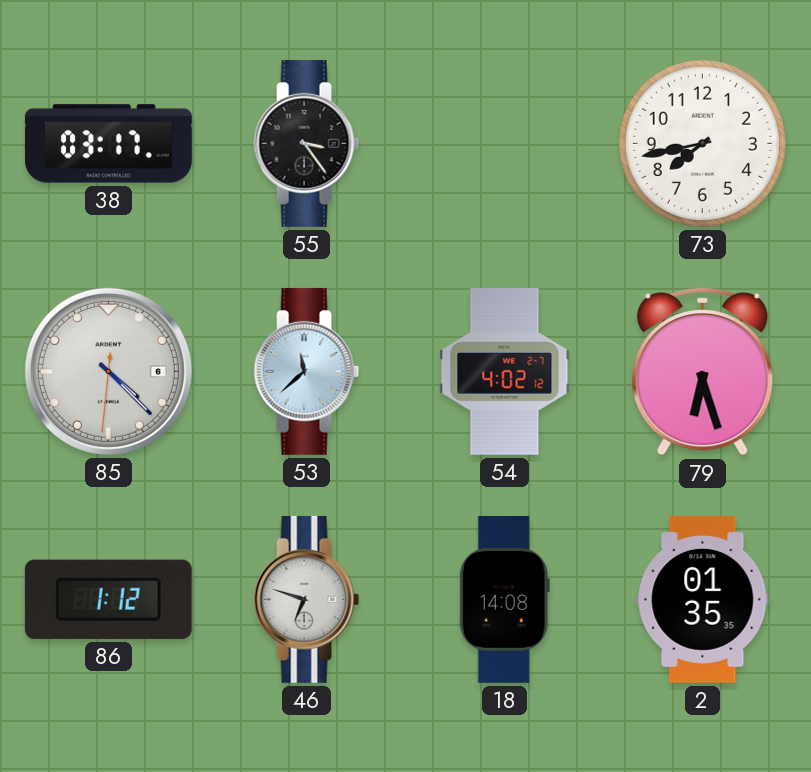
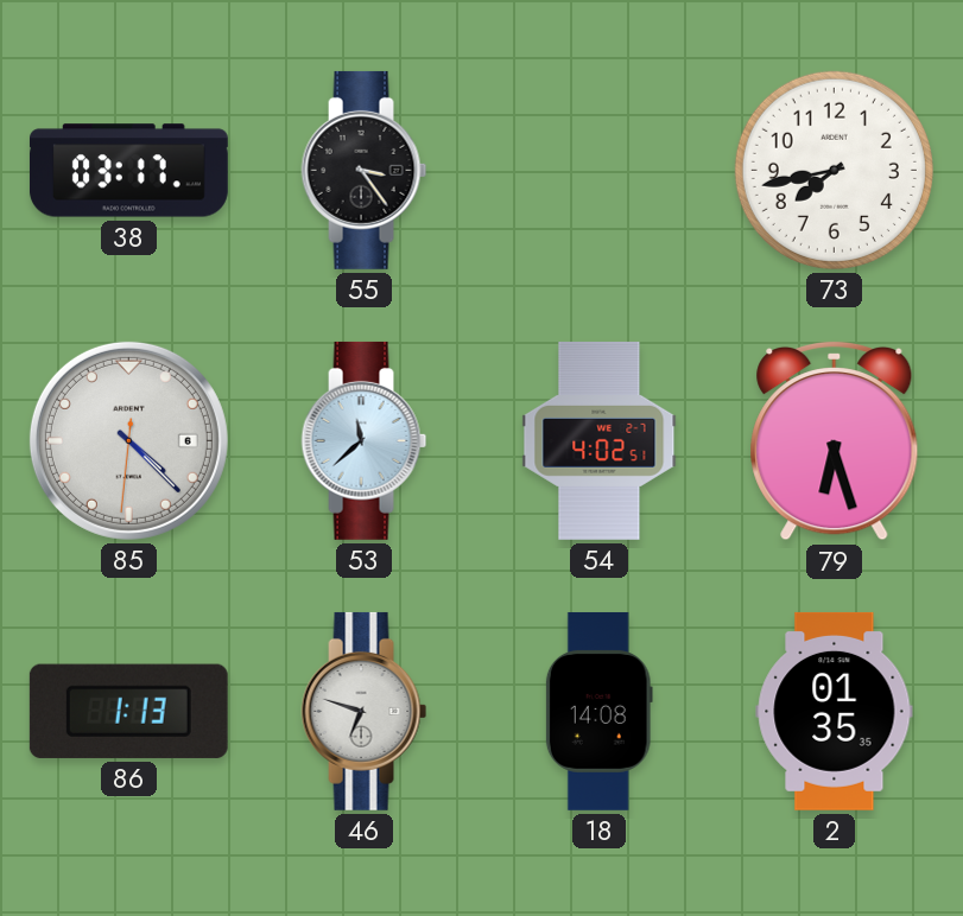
54: 4:02:12 -> 4:02:51
86: 1:12 -> 1:13
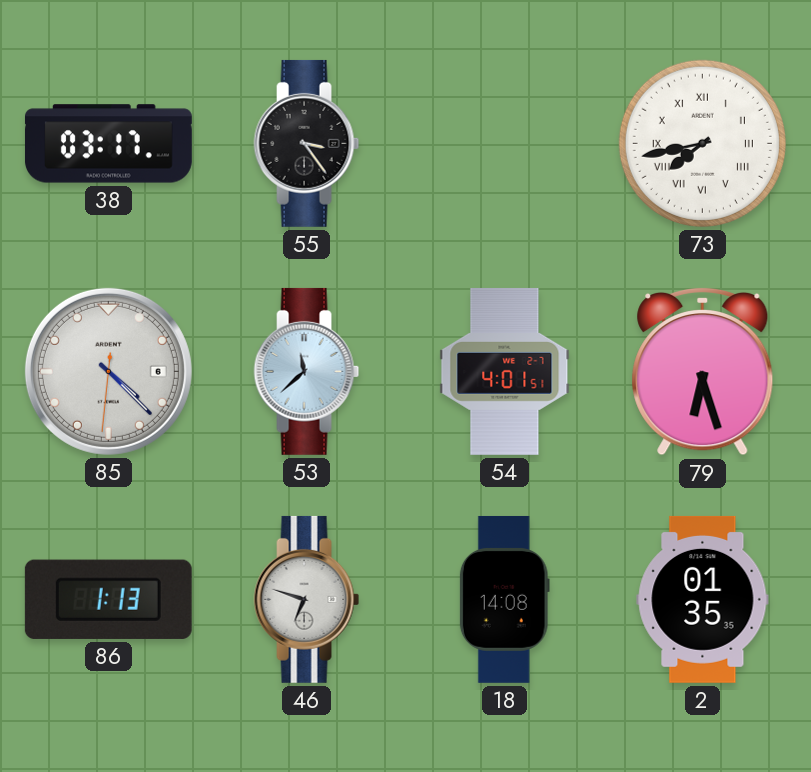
73 numerals: Arabic -> Roman
54: 4:02 -> 4:01
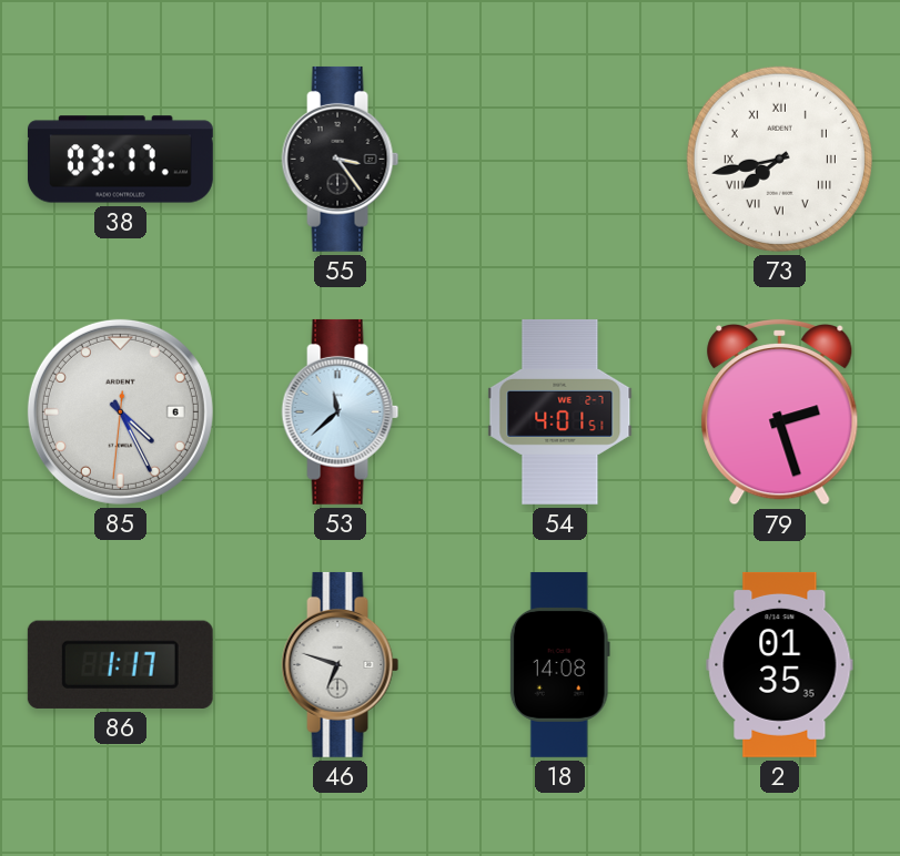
85: 4:22 -> 4:25
79: 6:27 -> 2:27
86: 1:13 -> 1:17
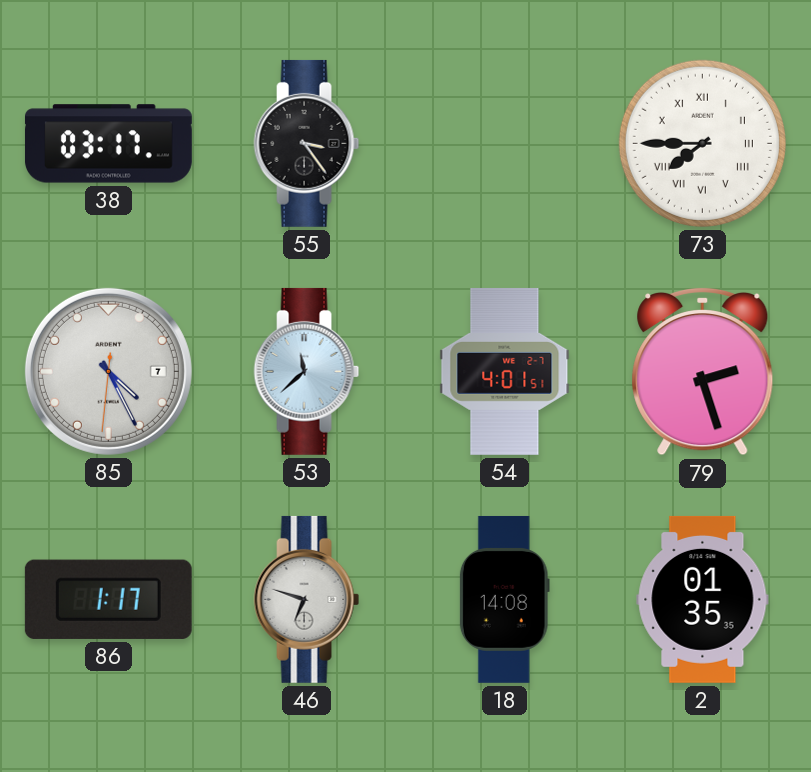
73: 7:43 -> 7:45
85 date: 6 -> 7
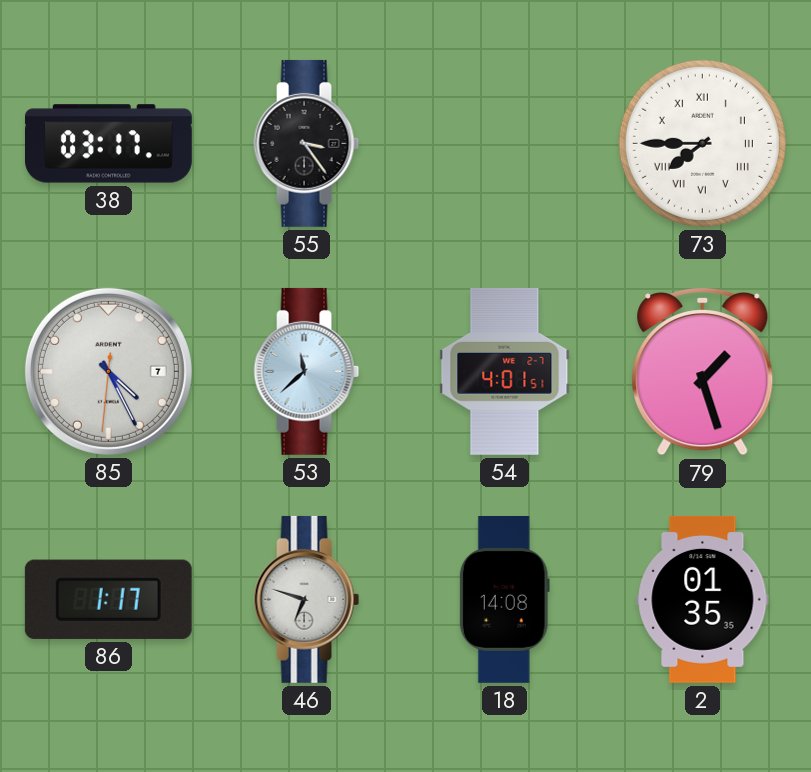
79: 2:27 -> 1:27
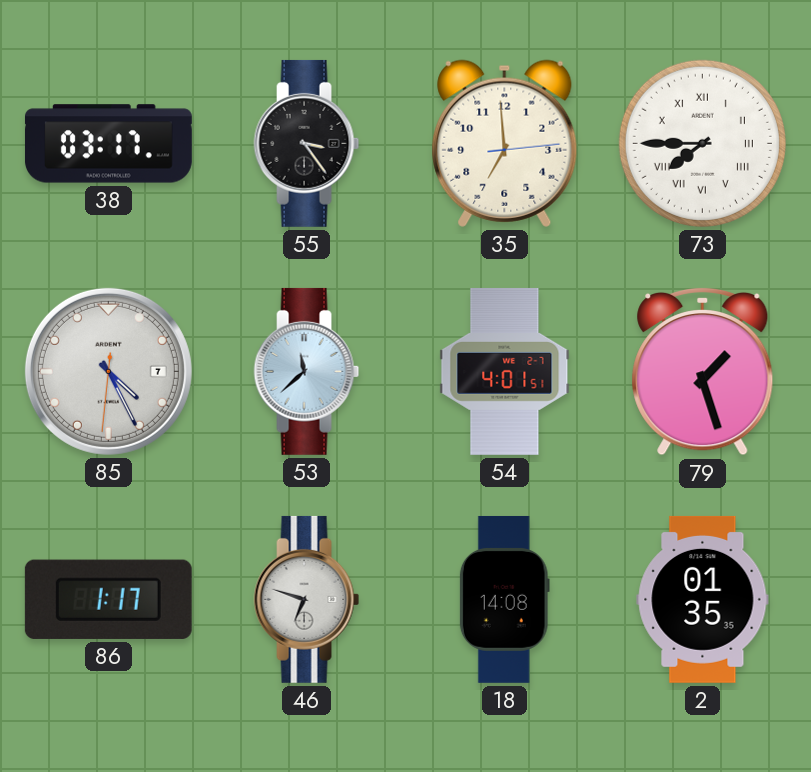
35: none -> 6:59
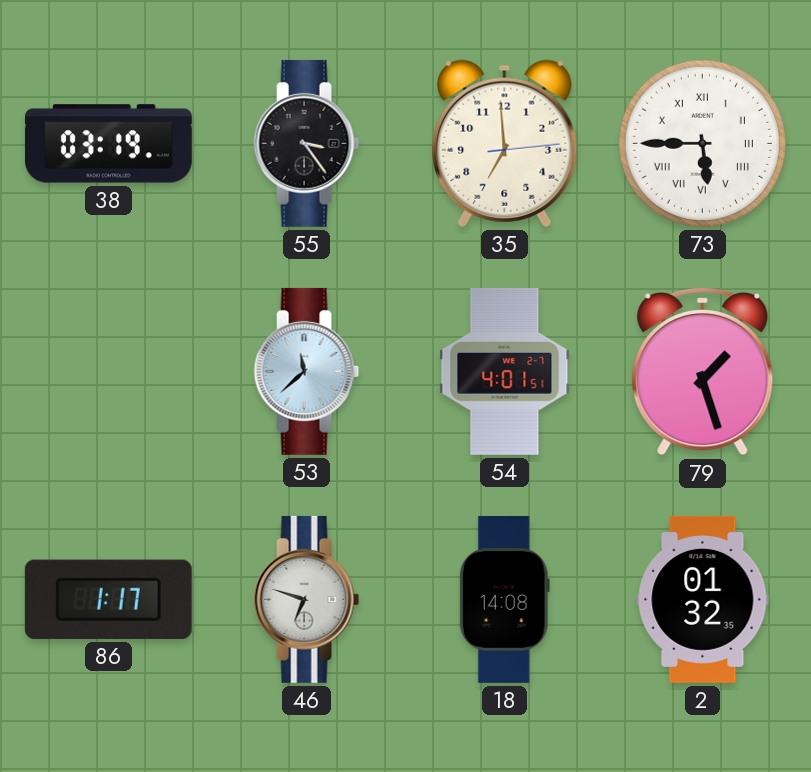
38: 03:17 -> 03:19
73: 7:45 -> 5:45
85: 4:25 -> none
2: 01:35 -> 01:32
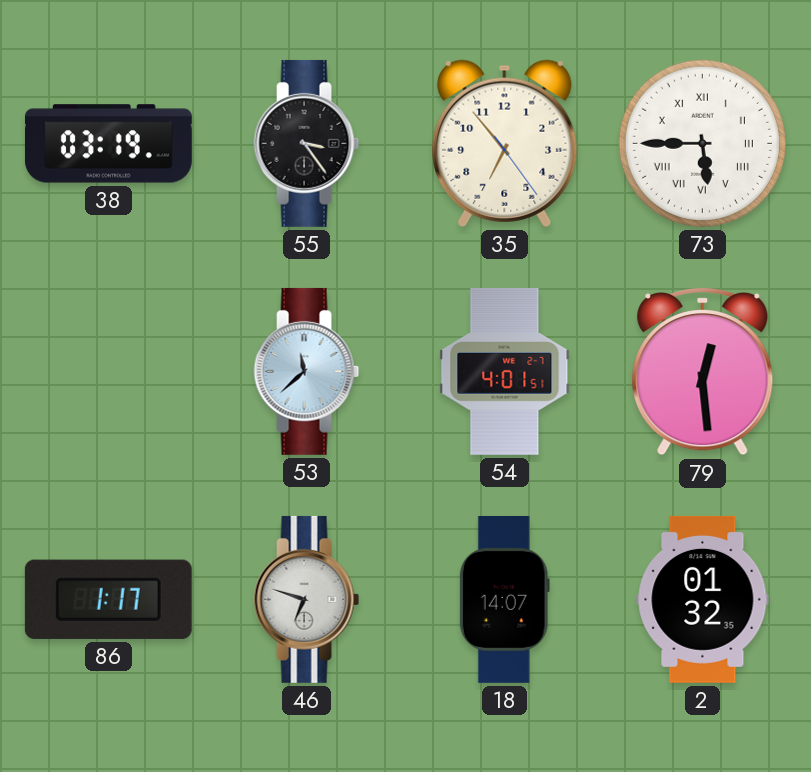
35: 6:59 -> 6:53
79: 1:27 -> 12:29
18: 14:08 -> 14:07
